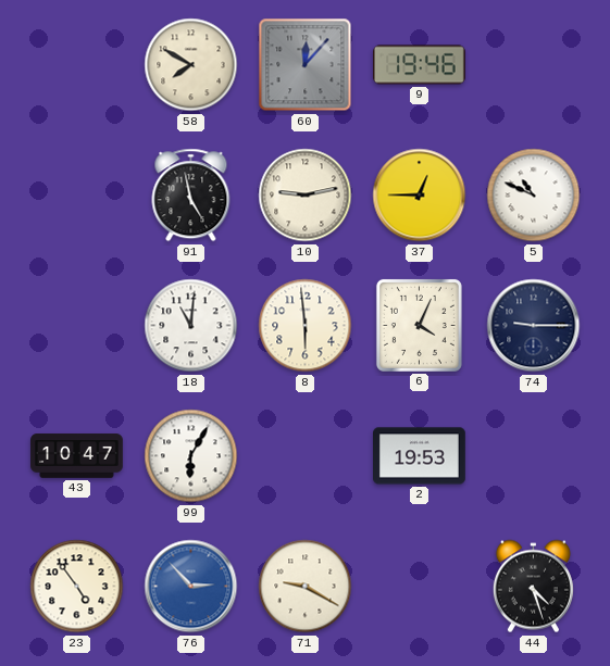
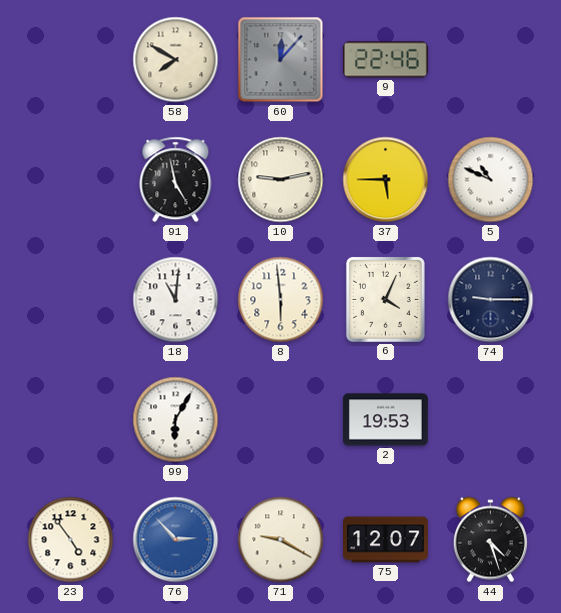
9: 19:46 -> 22:46
37: 12:45 -> 5:45
43: 10:47 -> none
75: none -> 12:07
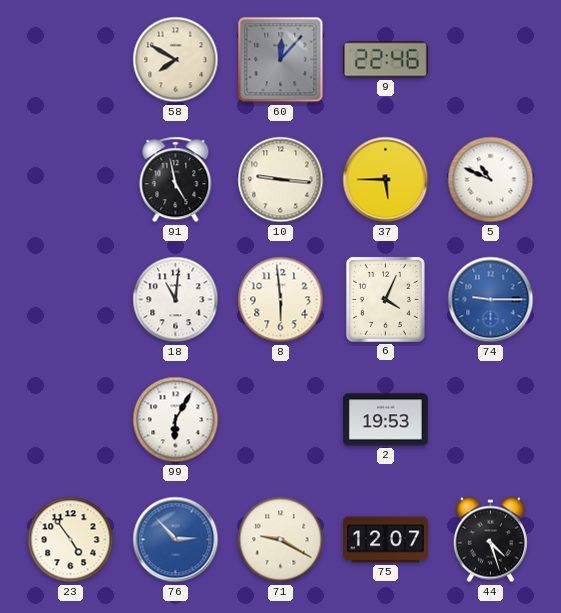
10: 9:13 -> 9:16
74 dial: navy -> blue
